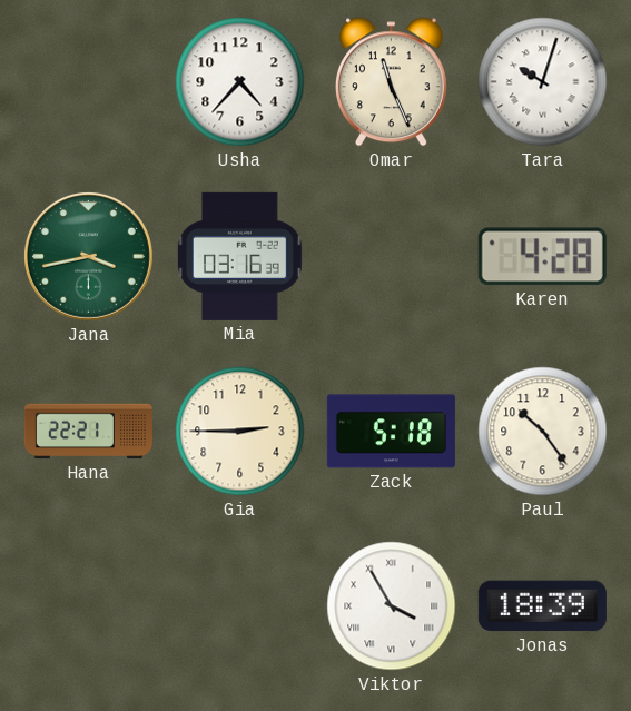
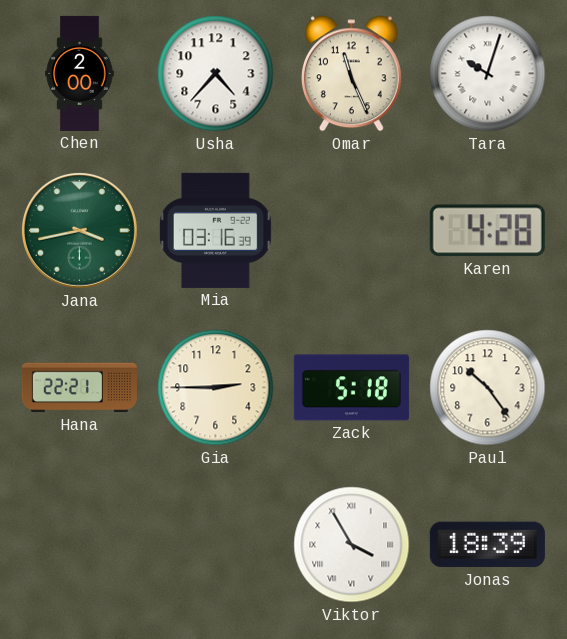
Chen: none -> 2:00
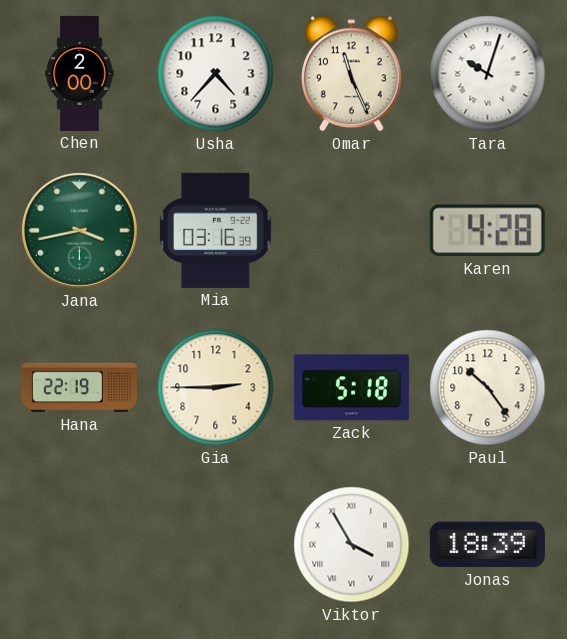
Hana: 22:21 -> 22:19
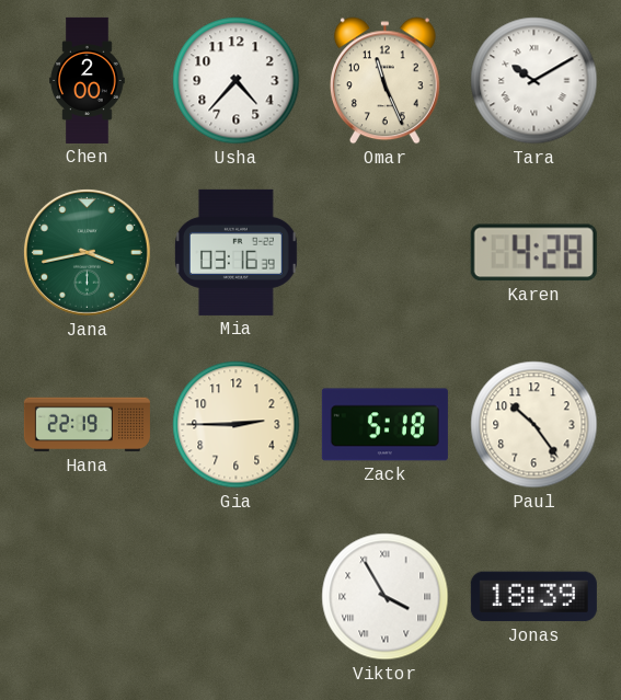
Tara: 10:03 -> 10:10
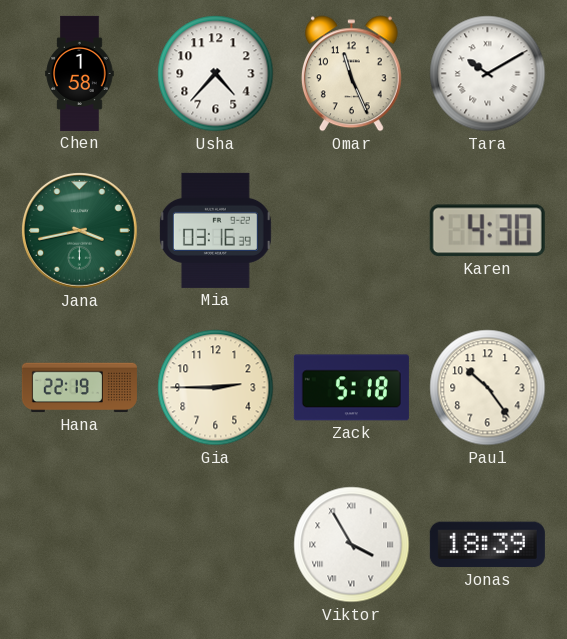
Chen: 2:00 -> 1:58
Karen: 4:28 -> 4:30
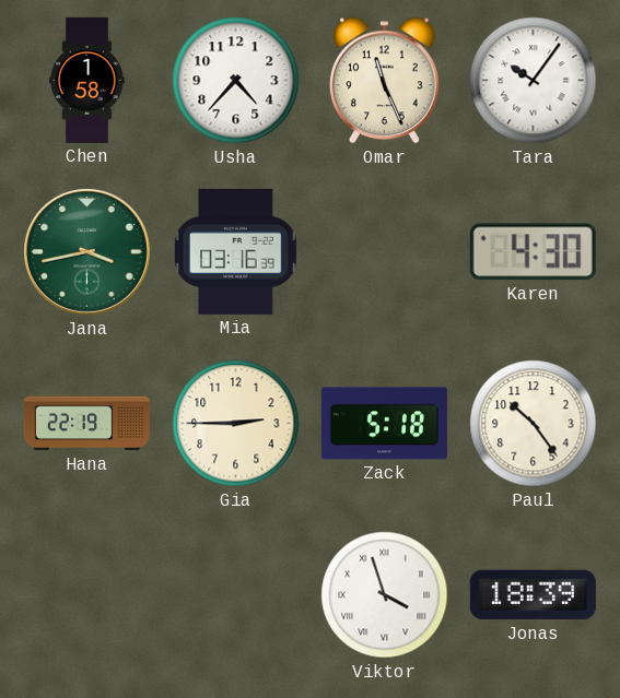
Tara: 10:10 -> 10:06
Viktor: 3:55 -> 3:57
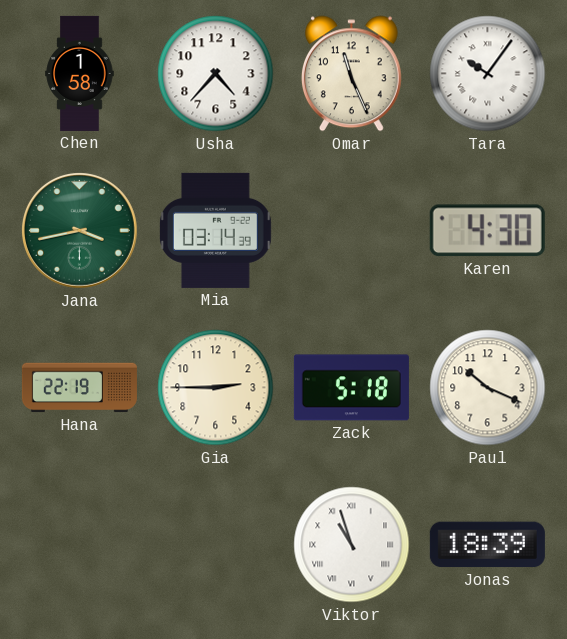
Mia: 03:16 -> 03:14
Paul: 10:24 -> 10:19
Viktor: 3:57 -> 10:57
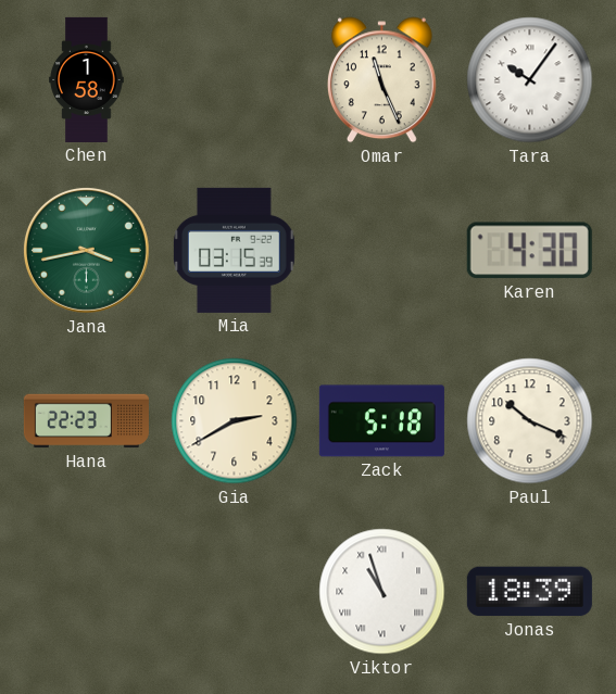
Usha: 4:37 -> none
Mia: 03:14 -> 03:15
Hana: 22:19 -> 22:23
Gia: 2:45 -> 2:40
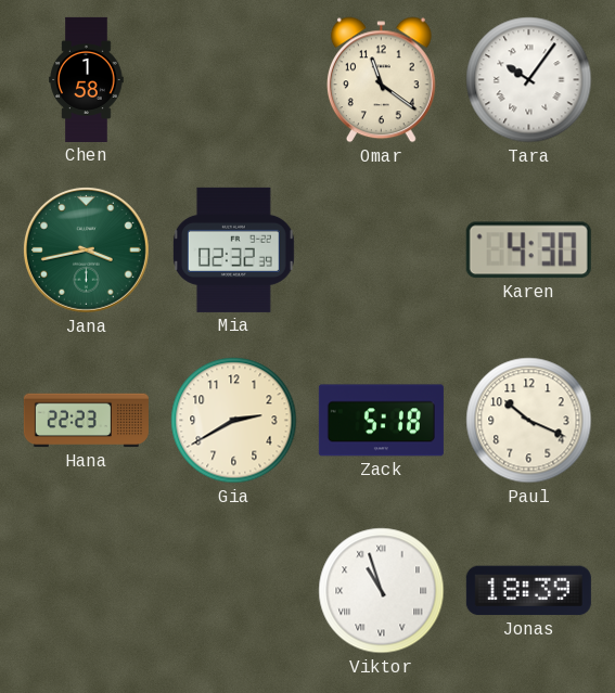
Omar: 11:26 -> 11:21
Mia: 03:15 -> 02:32
